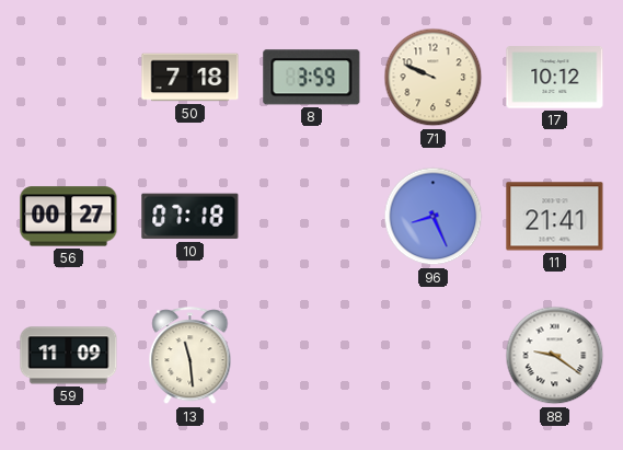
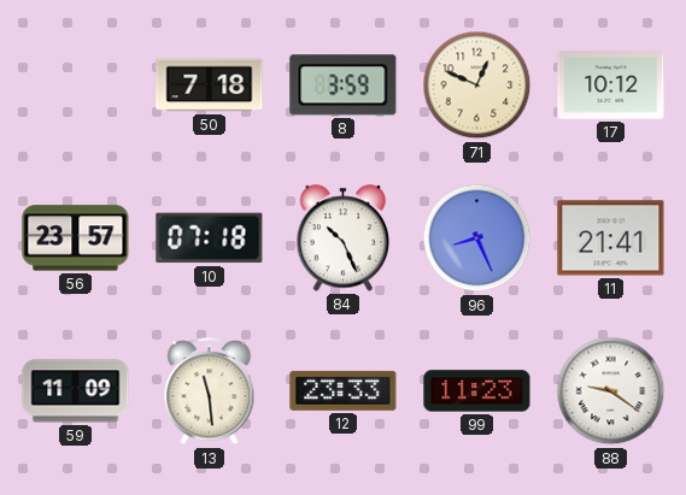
71: 9:49 -> 12:49
56: 00:27 -> 23:57
84: none -> 10:26
12: none -> 23:33
99: none -> 11:23
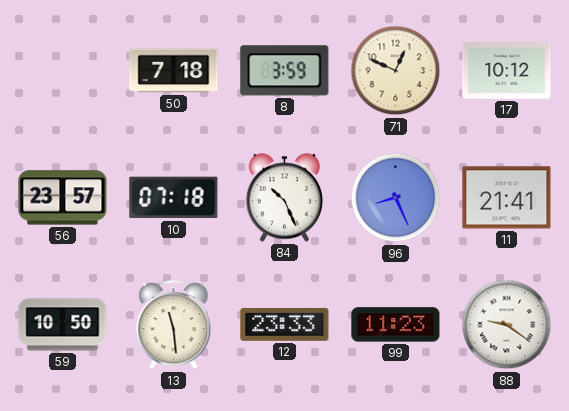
59: 11:09 -> 10:50
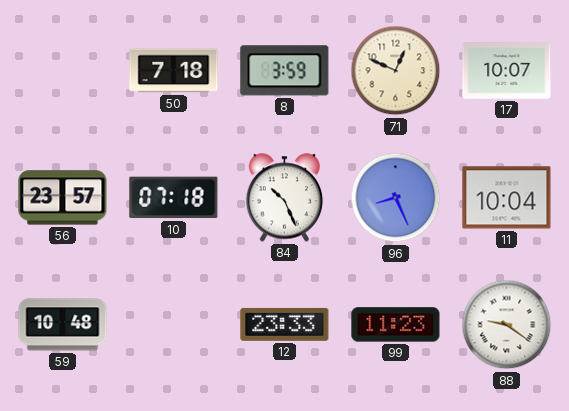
17: 10:12 -> 10:07
11: 21:41 -> 10:04
59: 10:50 -> 10:48
13: 11:29 -> none
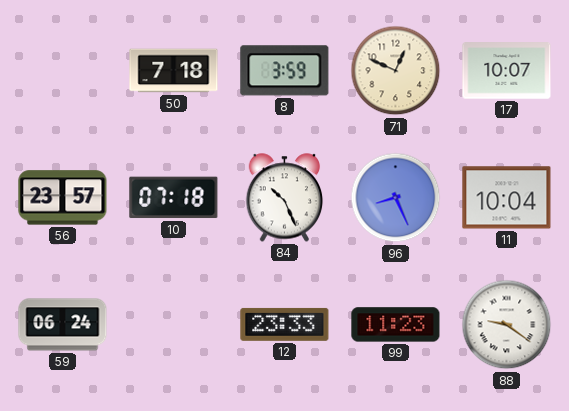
59: 10:48 -> 06:24
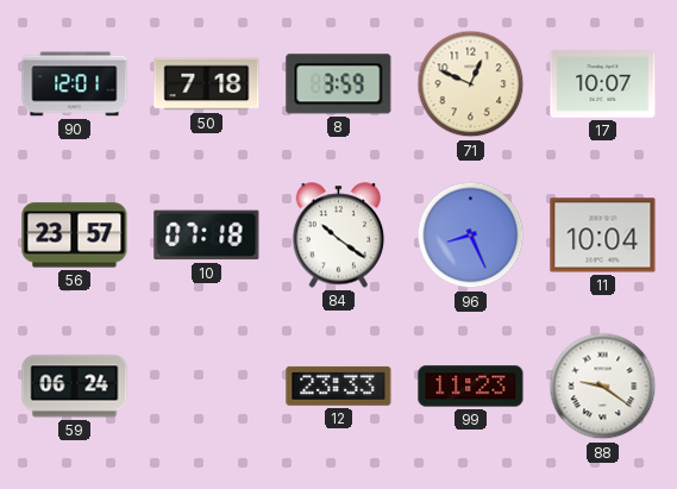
90: none -> 12:01
84: 10:26 -> 10:21
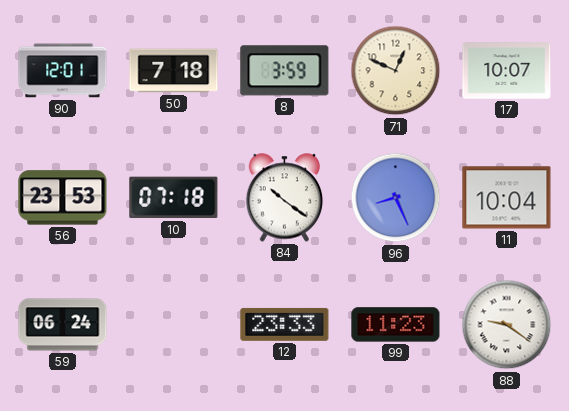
56: 23:57 -> 23:53
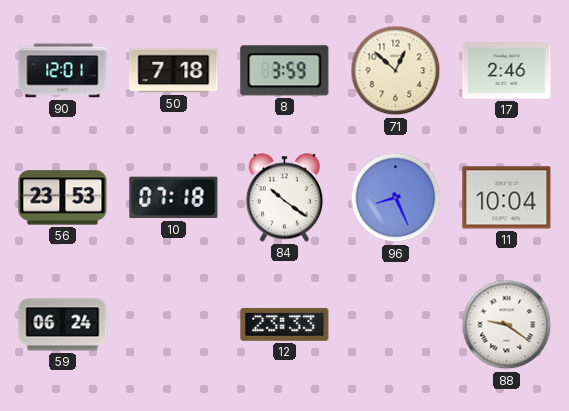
71: 12:49 -> 12:52
17: 10:07 -> 2:46
99: 11:23 -> none
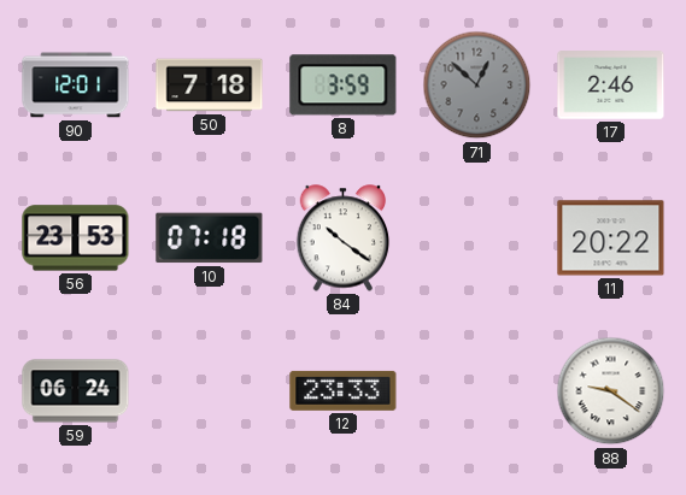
71 dial: cream -> grey
96: 8:26 -> none
11: 10:04 -> 20:22
